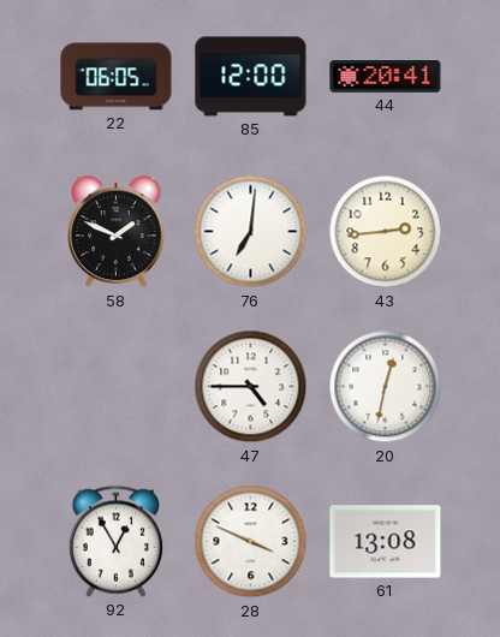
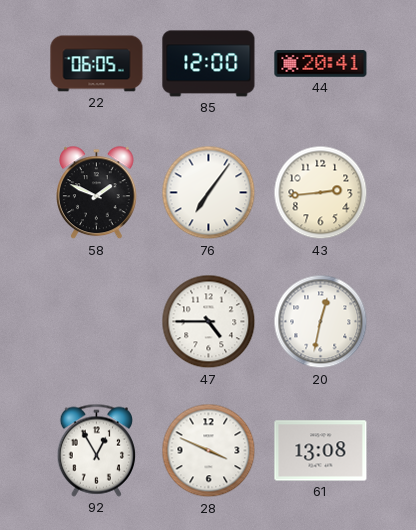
76: 7:01 -> 7:06
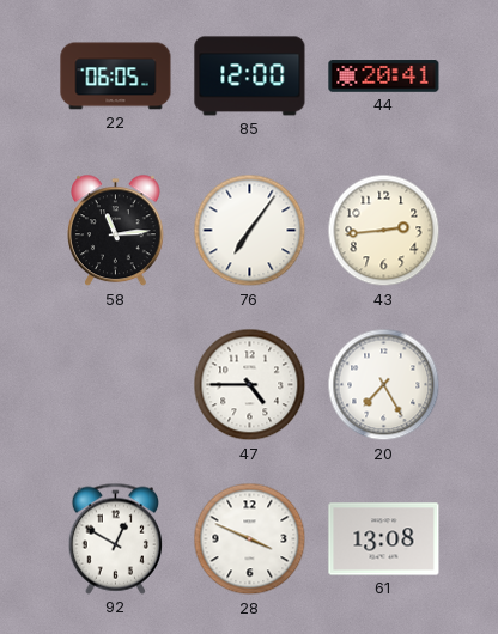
58: 1:49 -> 11:14
20: 12:32 -> 7:25
92: 12:55 -> 12:50
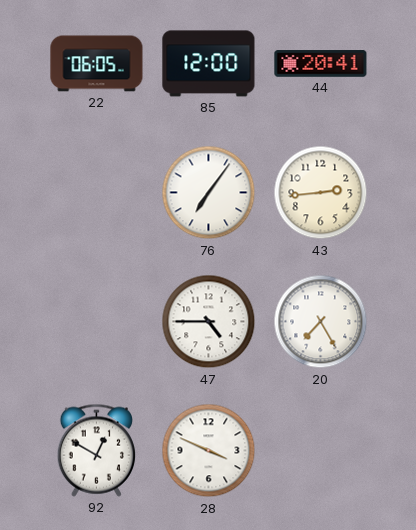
58: 11:14 -> none
61: 13:08 -> none
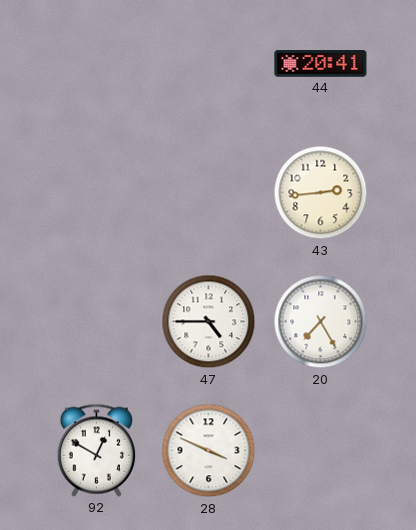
22: 06:05 -> none
85: 12:00 -> none
76: 7:06 -> none
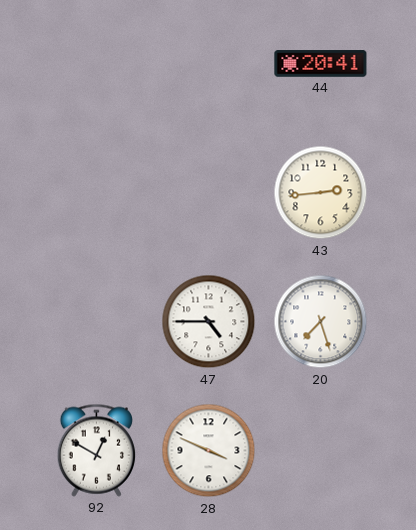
20: 7:25 -> 7:27
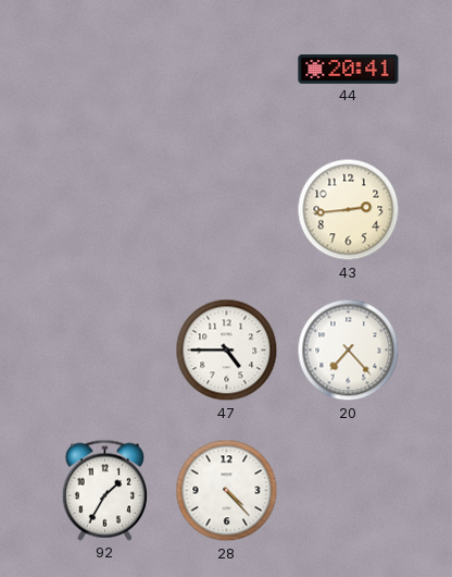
20: 7:27 -> 7:23
92: 12:50 -> 1:35
28: 3:49 -> 4:23
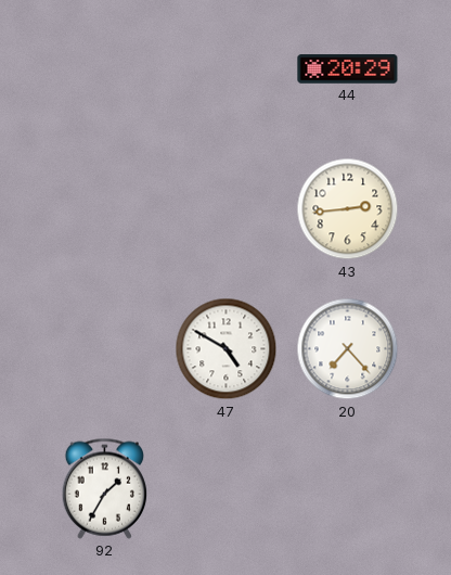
44: 20:41 -> 20:29
47: 4:45 -> 4:50
28: 4:23 -> none
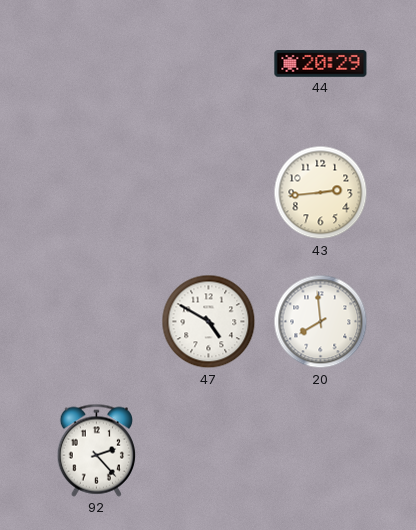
20: 7:23 -> 7:59
92: 1:35 -> 2:23
